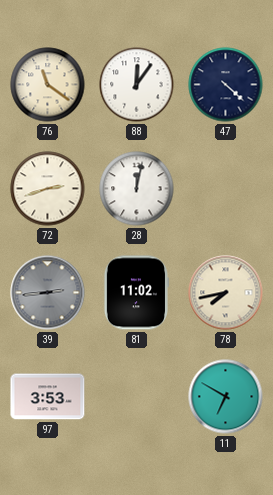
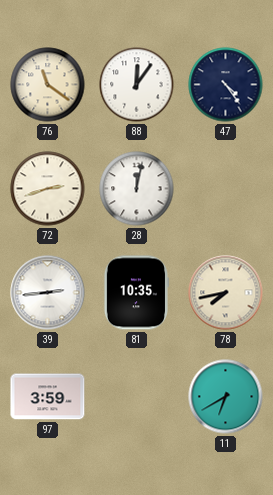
47: 4:22 -> 4:24
39 dial: grey -> white
81: 11:02 -> 10:35
97: 3:53 -> 3:59
11: 6:50 -> 6:40
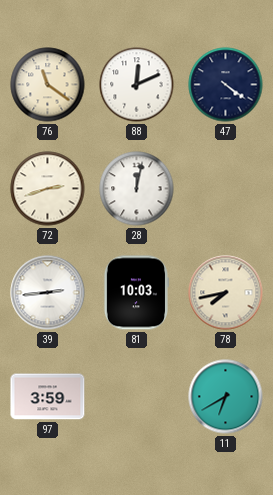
88: 12:06 -> 12:11
47: 4:24 -> 4:21
81: 10:35 -> 10:03
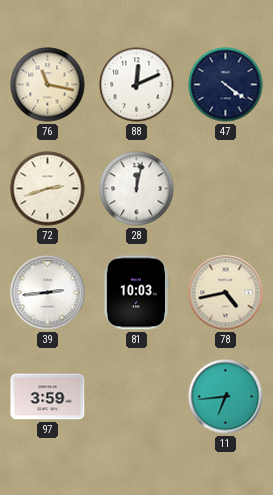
76: 11:21 -> 11:17
78: 7:43 -> 4:43
11: 6:40 -> 6:44
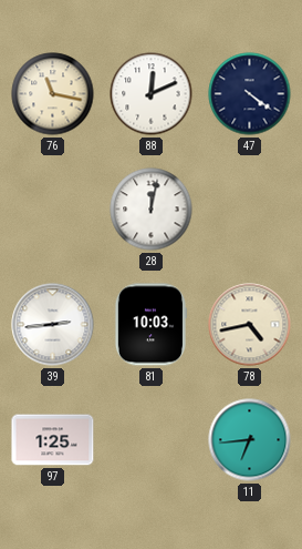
72: 2:42 -> none
97: 3:59 -> 1:25
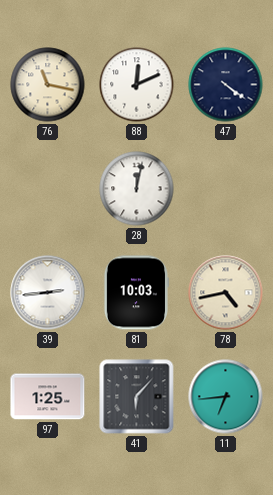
41: none -> 6:07
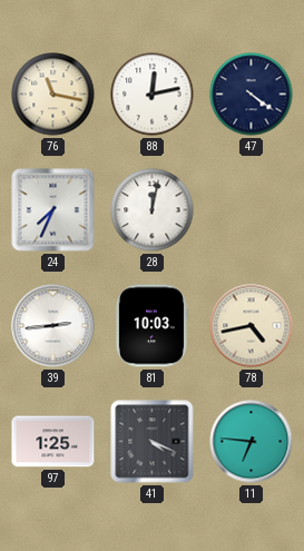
88: 12:11 -> 12:13
24: none -> 7:34
41: 6:07 -> 4:19
11: 6:44 -> 6:46
